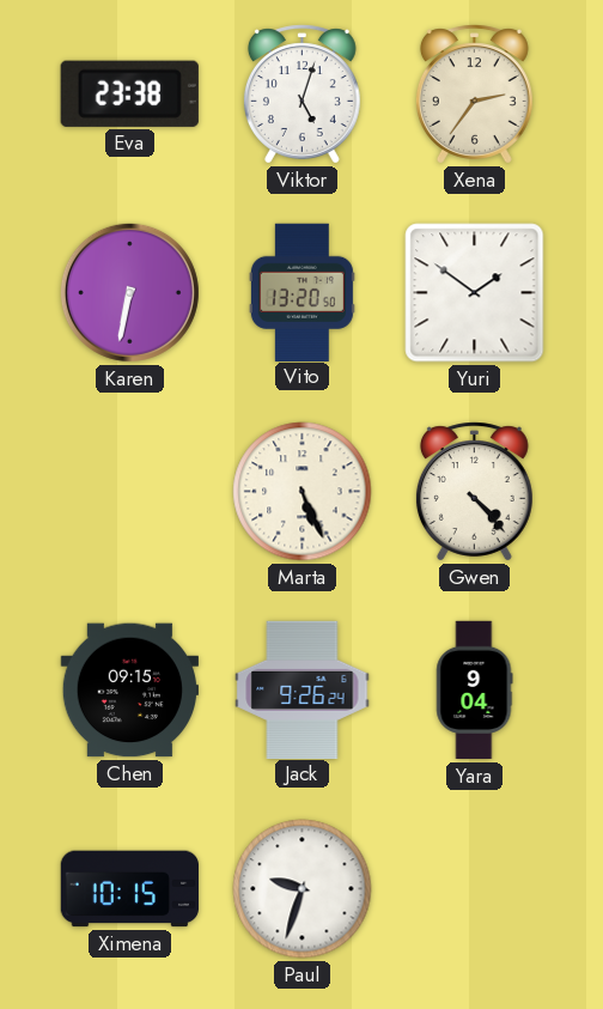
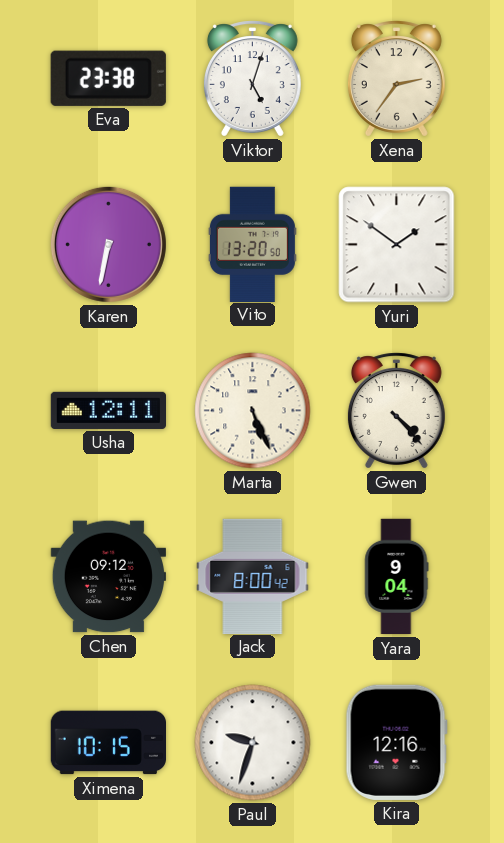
Usha: none -> 12:11
Chen: 09:15 -> 09:12
Jack: 9:26 -> 8:00
Kira: none -> 12:16
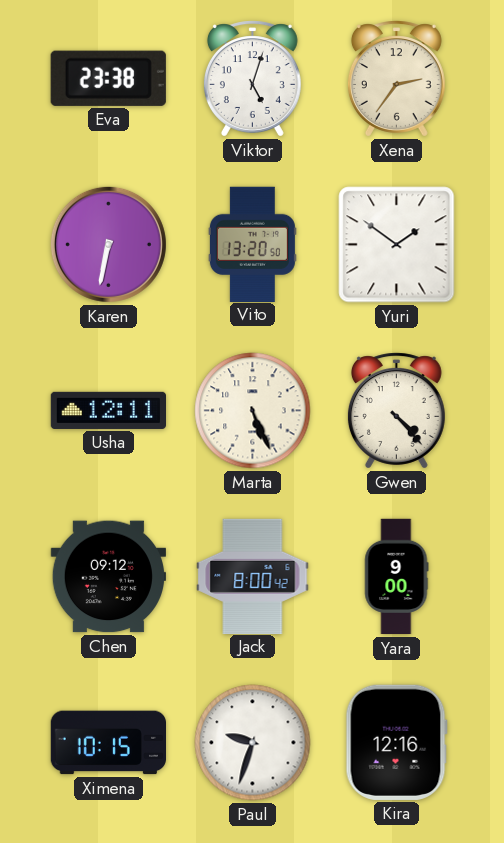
Yara: 9:04 -> 9:00
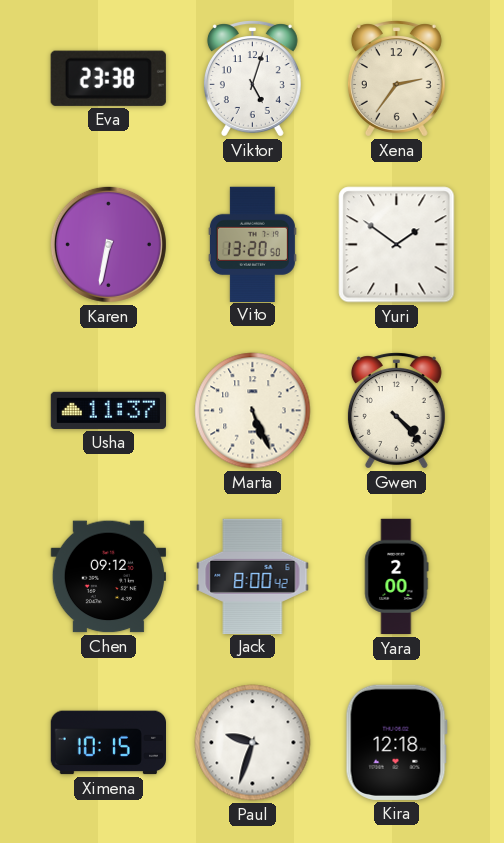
Usha: 12:11 -> 11:37
Yara: 9:00 -> 2:00
Kira: 12:16 -> 12:18
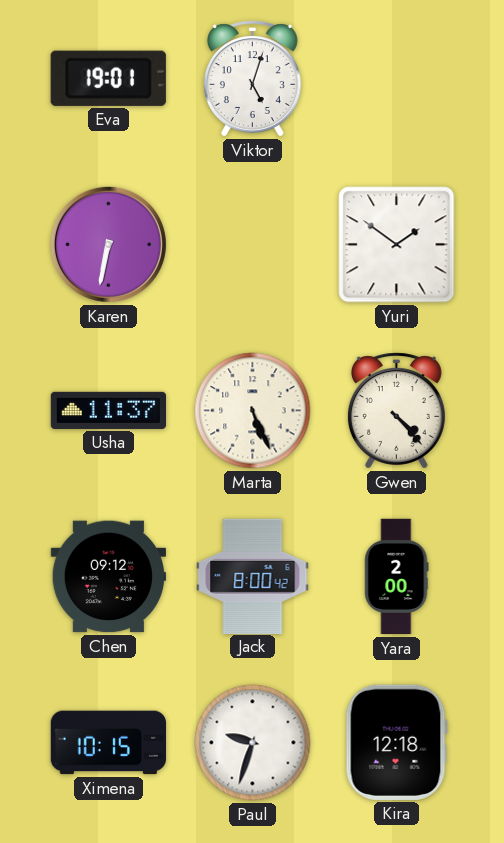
Eva: 23:38 -> 19:01
Xena: 2:36 -> none
Vito: 13:20 -> none
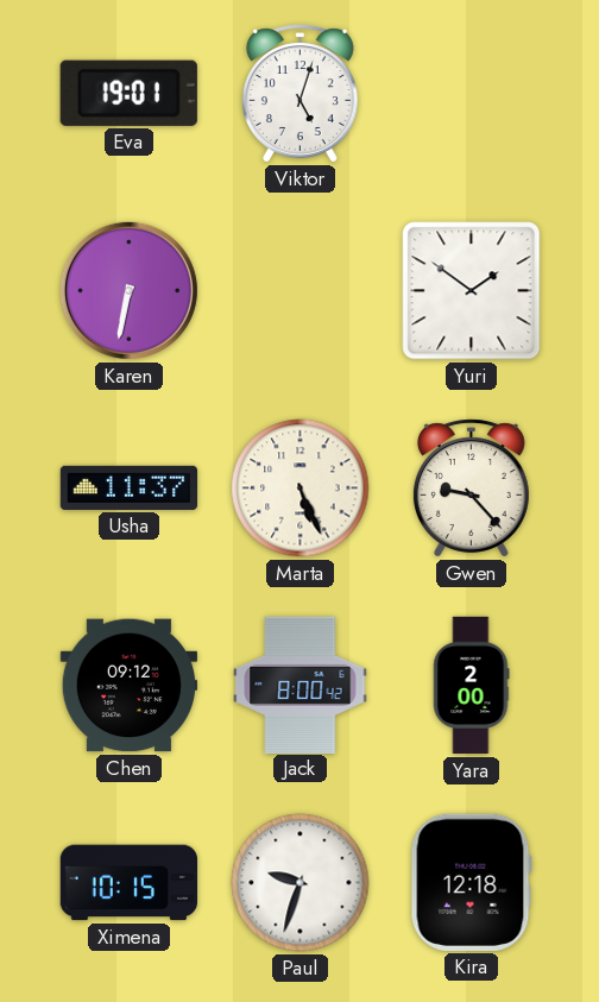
Gwen: 4:23 -> 9:23
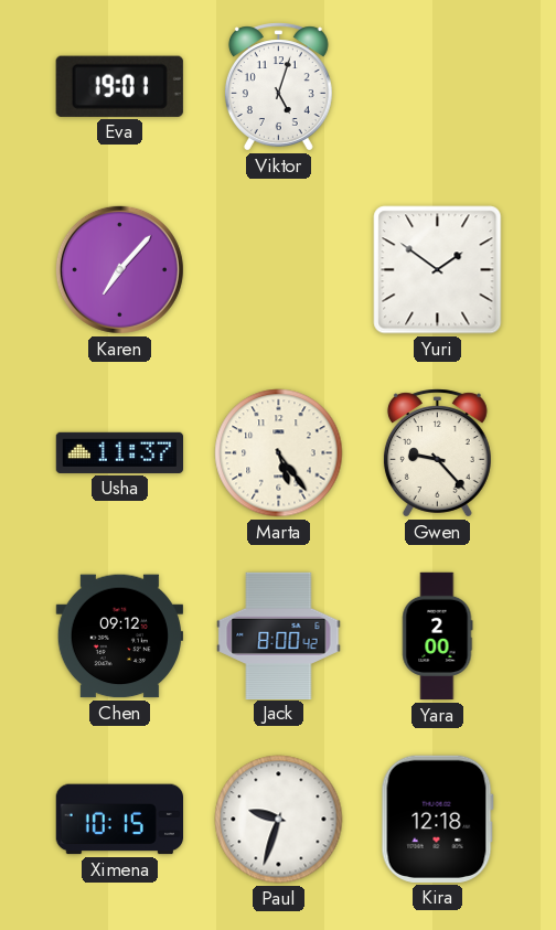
Karen: 6:32 -> 7:07
Marta: 5:26 -> 5:24
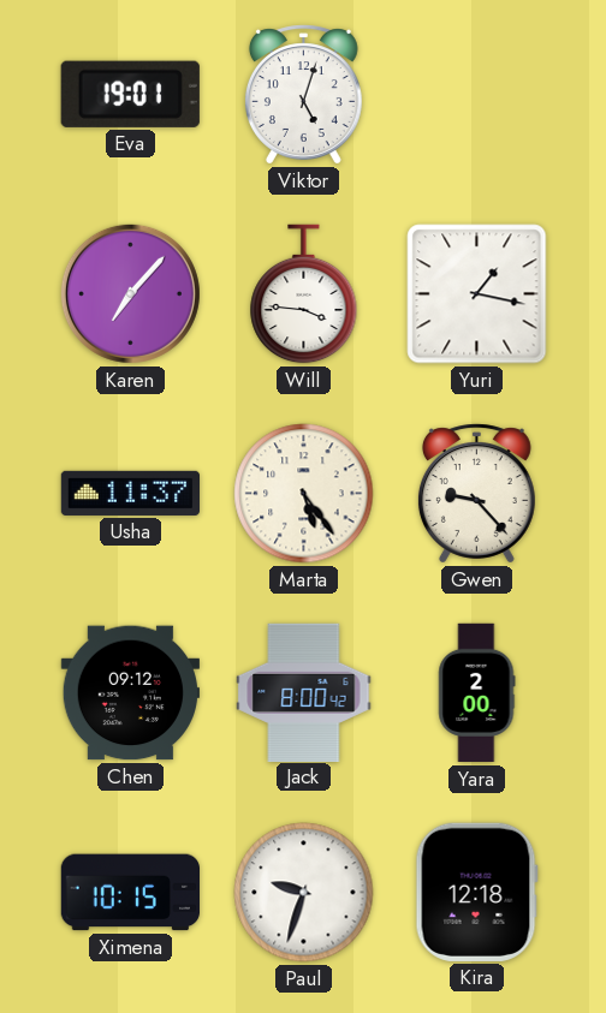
Will: none -> 3:46
Yuri: 1:51 -> 1:17
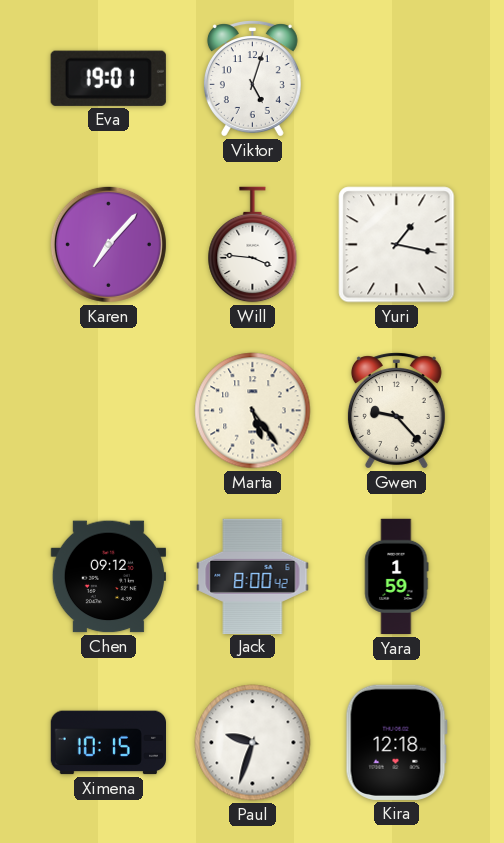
Usha: 11:37 -> none
Yara: 2:00 -> 1:59
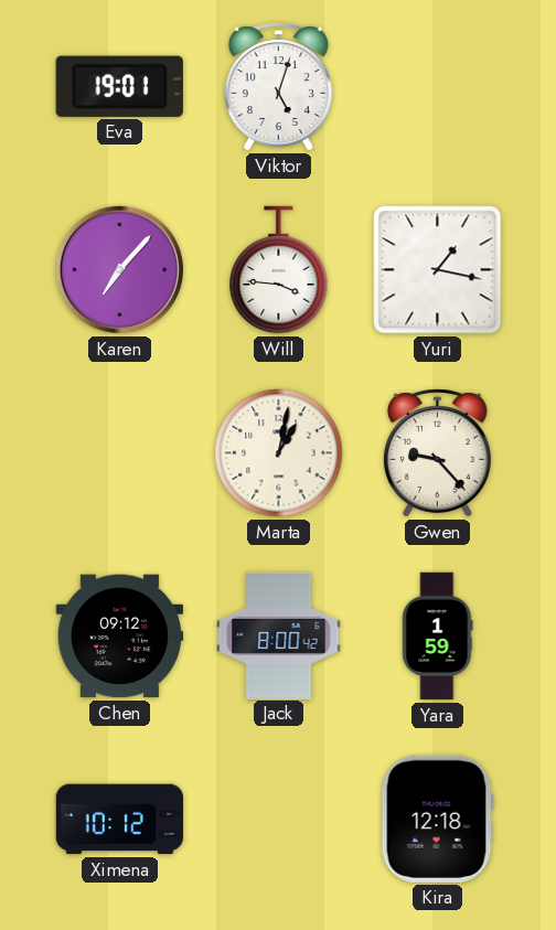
Marta: 5:24 -> 1:02
Ximena: 10:15 -> 10:12
Paul: 9:33 -> none
